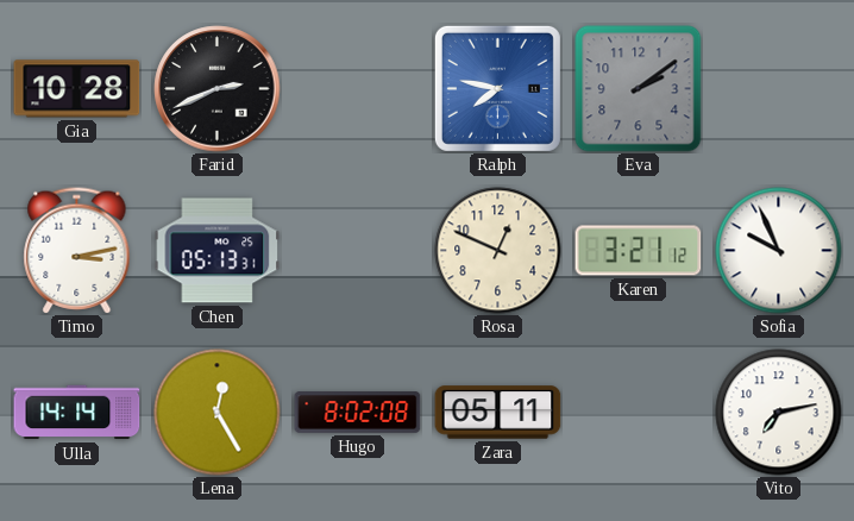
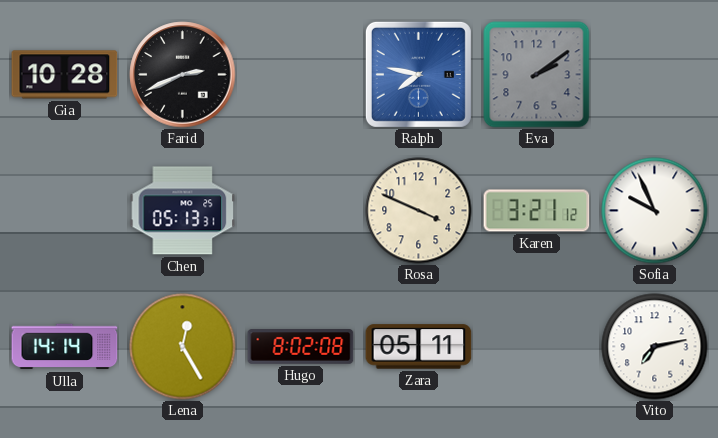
Timo: 3:13 -> none
Rosa: 12:49 -> 3:49
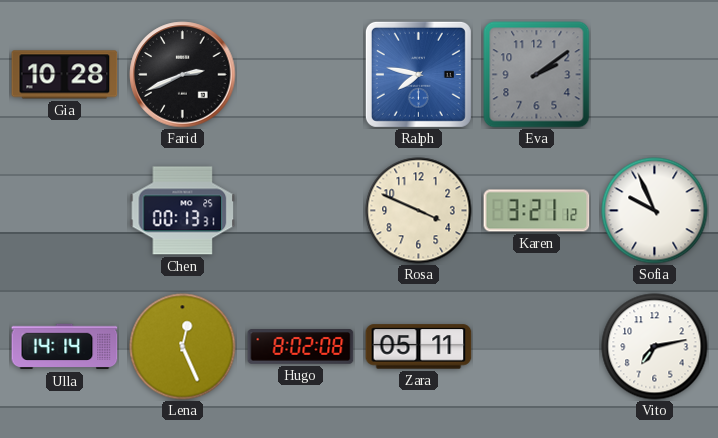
Chen: 05:13 -> 00:13
Lena: 12:25 -> 12:26
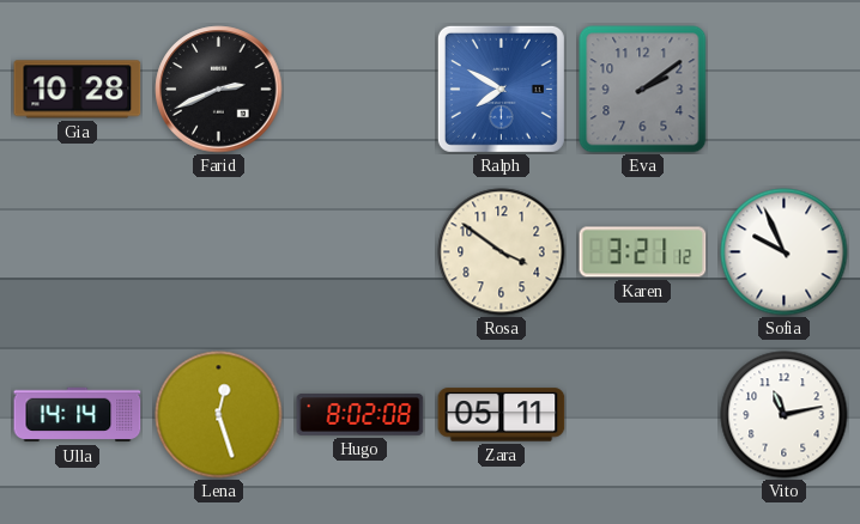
Ralph: 7:47 -> 7:50
Chen: 00:13 -> none
Rosa: 3:49 -> 3:51
Lena: 12:26 -> 12:27
Vito: 7:13 -> 11:13
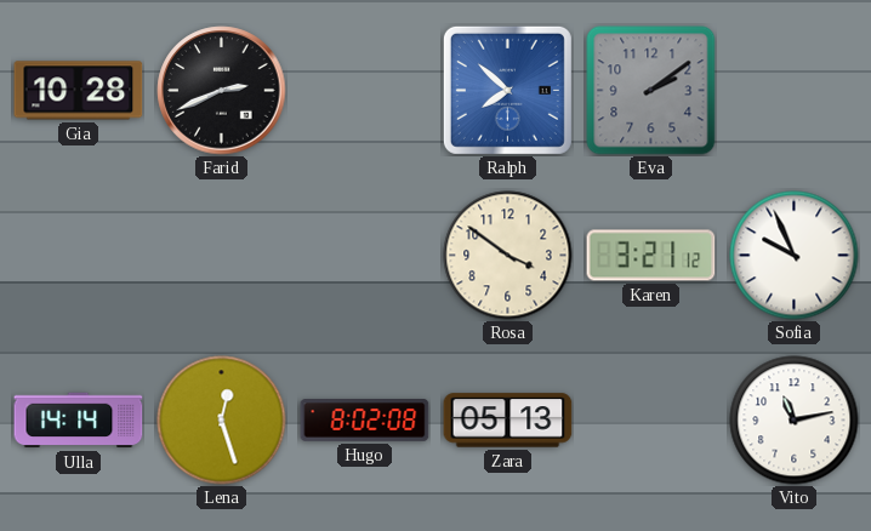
Ralph: 7:50 -> 7:52
Zara: 05:11 -> 05:13
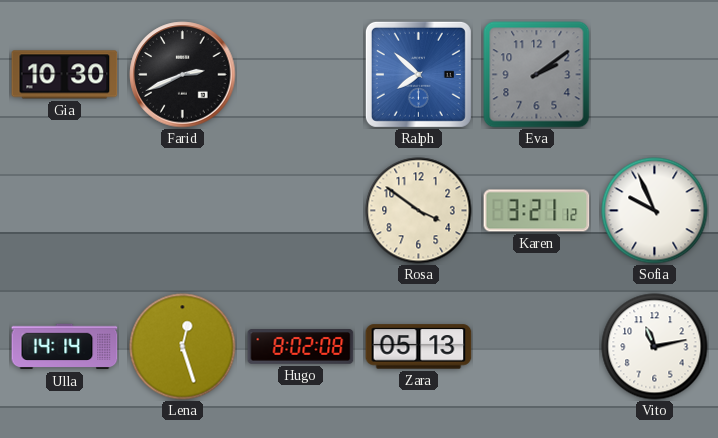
Gia: 10:28 -> 10:30
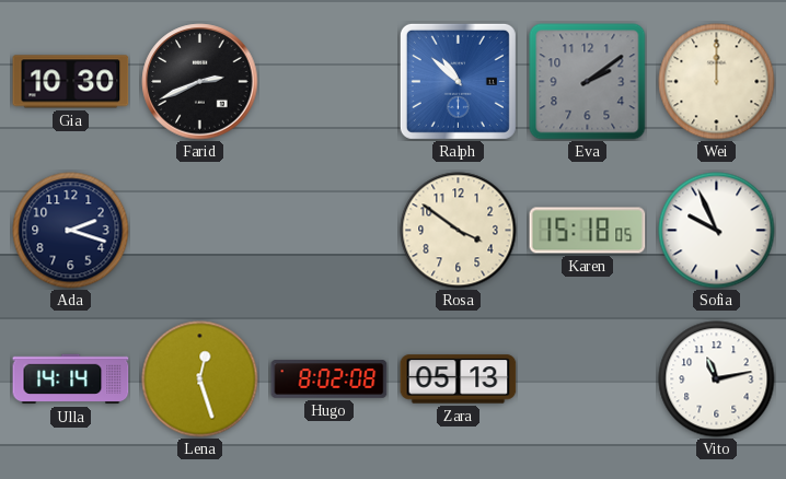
Ralph: 7:52 -> 10:52
Wei: none -> 12:00
Ada: none -> 2:18
Karen: 3:21 -> 15:18
